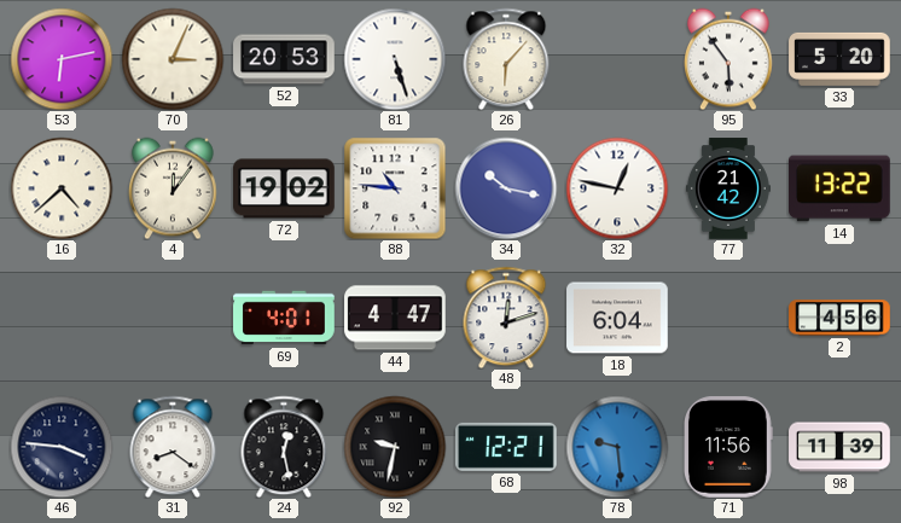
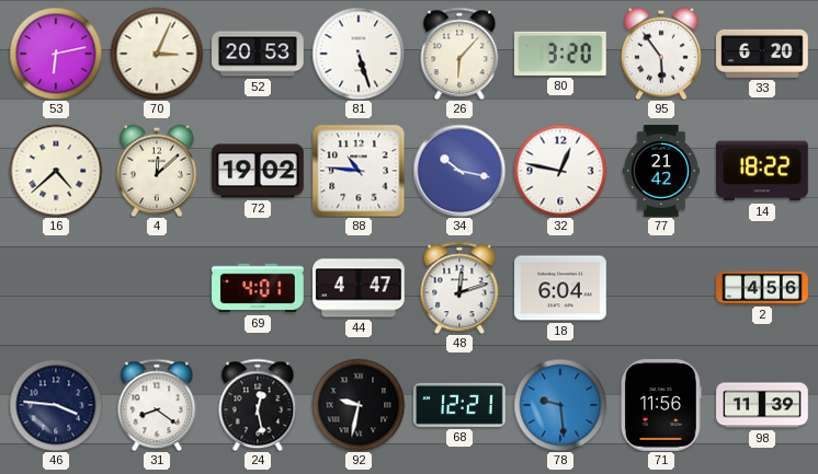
80: none -> 3:20
33: 5:20 -> 6:20
4: 12:06 -> 12:08
14: 13:22 -> 18:22
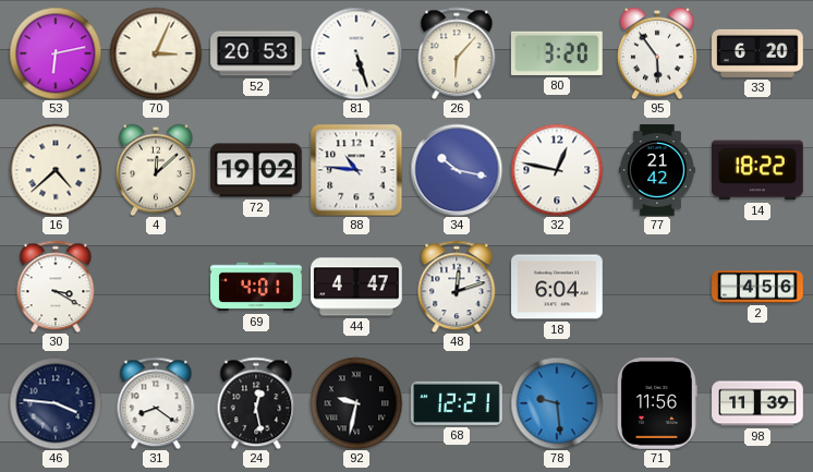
30: none -> 3:20
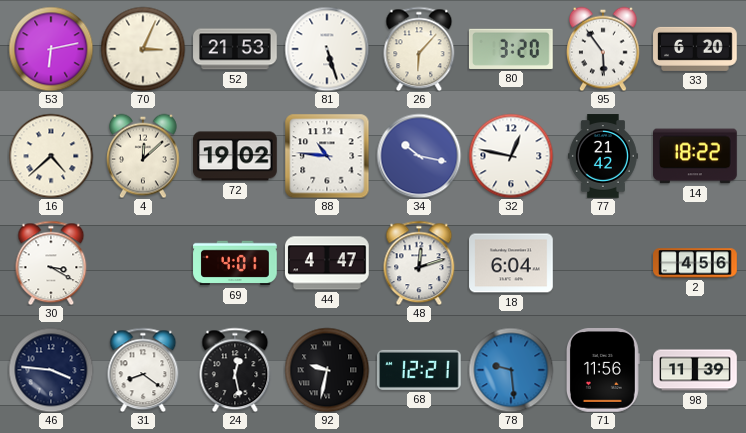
52: 20:53 -> 21:53
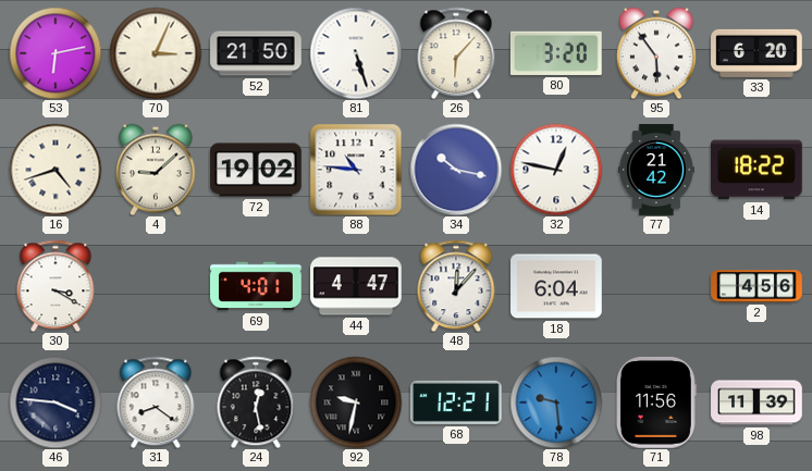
52: 21:53 -> 21:50
16: 4:38 -> 4:42
4: 12:08 -> 9:08
48: 12:12 -> 12:07
